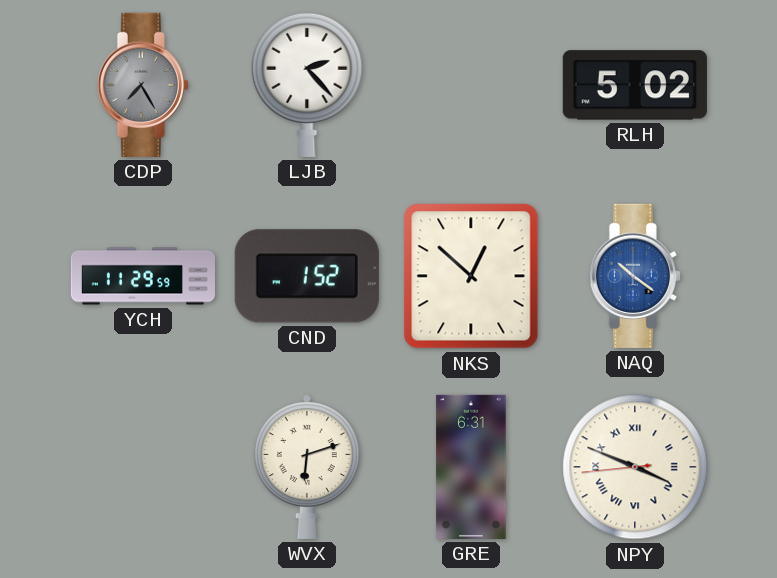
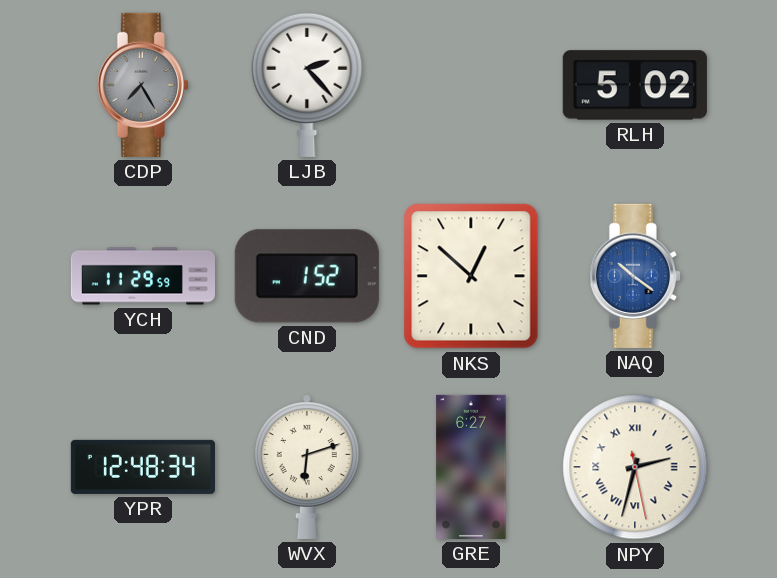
YPR: none -> 12:48
GRE: 6:31 -> 6:27
NPY: 3:48 -> 2:32
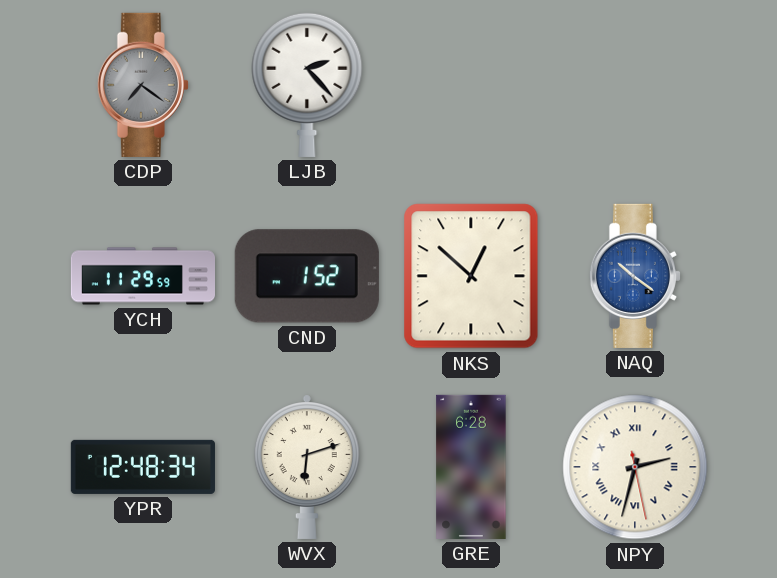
CDP: 7:25 -> 7:21
RLH: 5:02 -> none
GRE: 6:27 -> 6:28
